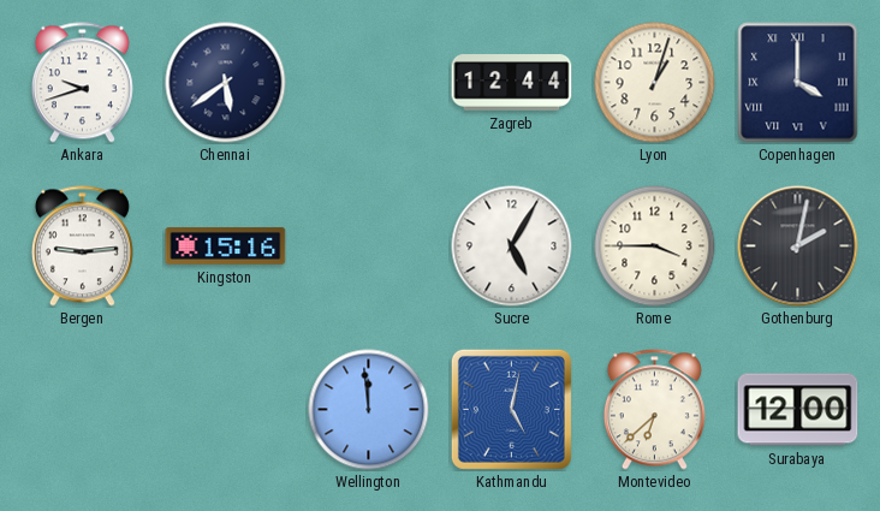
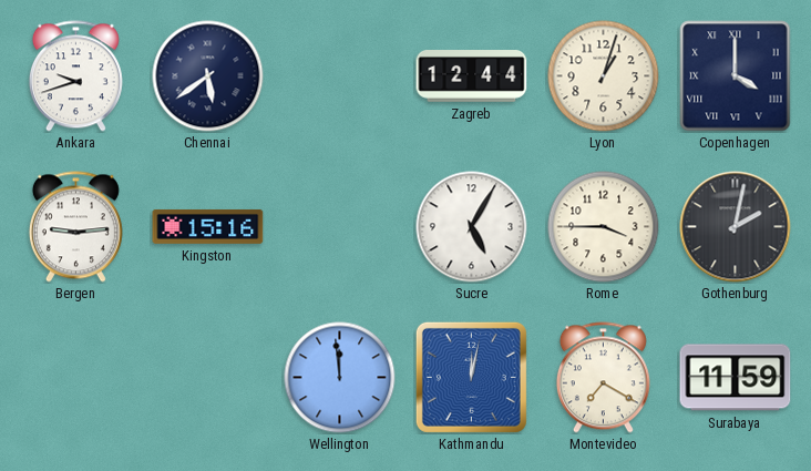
Kathmandu: 5:02 -> 12:02
Montevideo: 6:38 -> 7:20
Surabaya: 12:00 -> 11:59
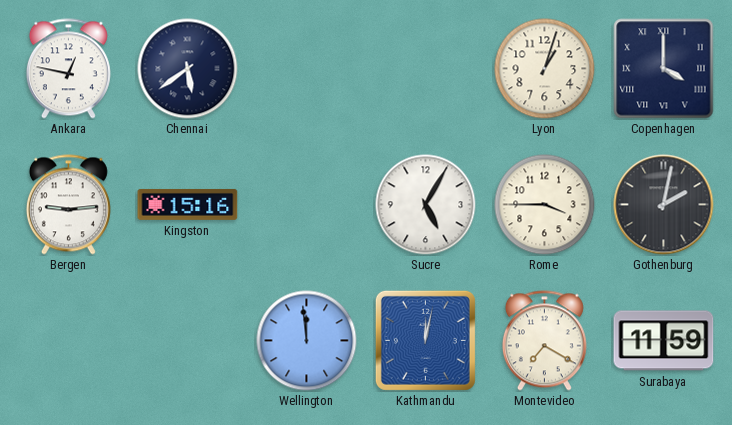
Ankara: 9:42 -> 12:47
Zagreb: 12:44 -> none
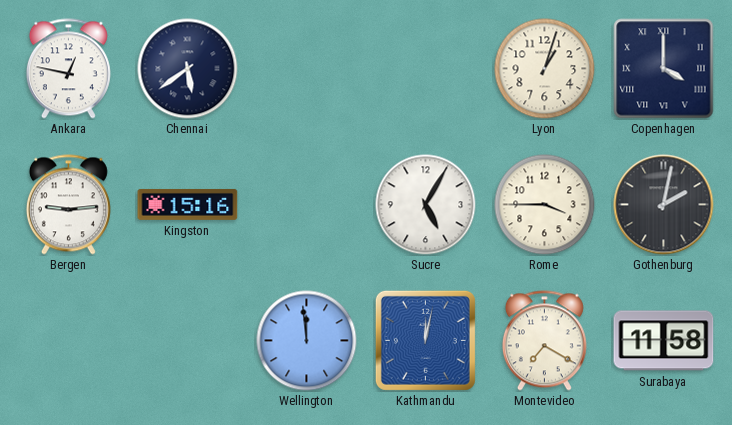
Surabaya: 11:59 -> 11:58
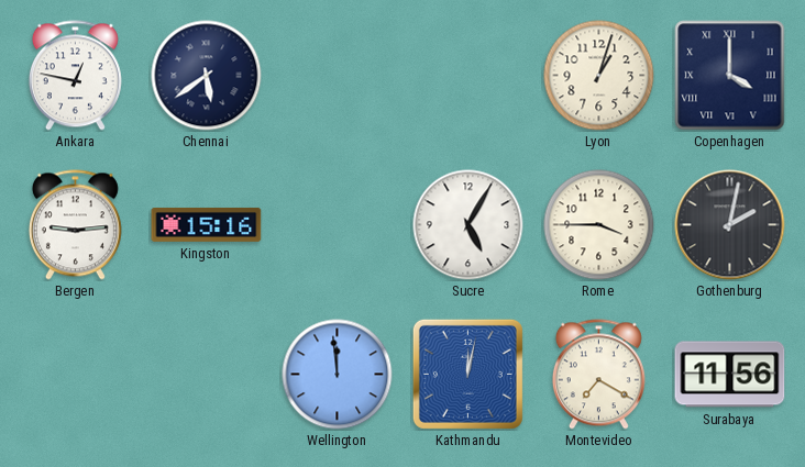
Surabaya: 11:58 -> 11:56
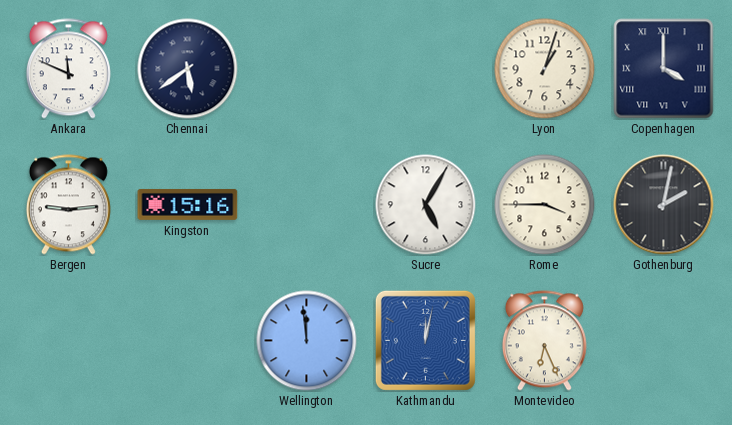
Ankara: 12:47 -> 11:49
Montevideo: 7:20 -> 6:26
Surabaya: 11:56 -> none
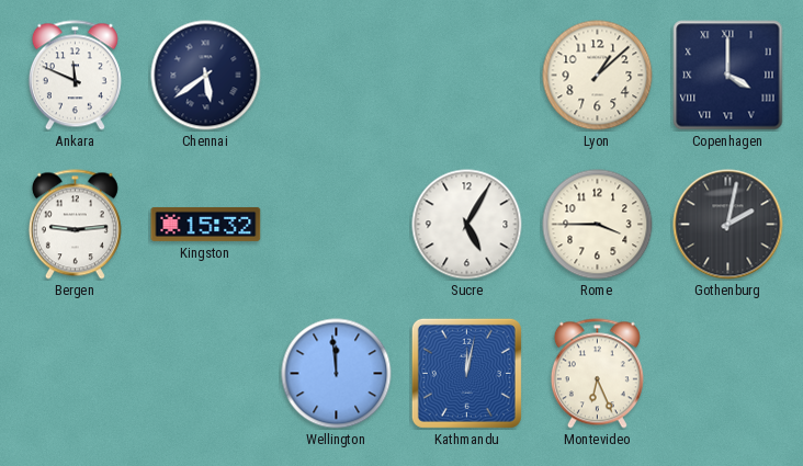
Lyon: 1:03 -> 1:08
Kingston: 15:16 -> 15:32
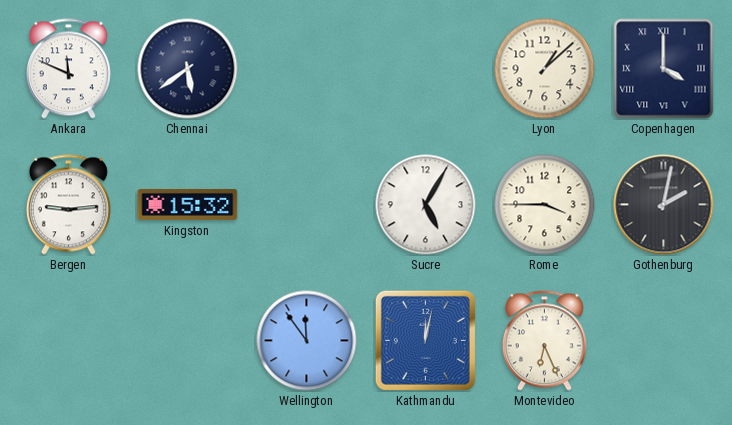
Wellington: 11:59 -> 11:54
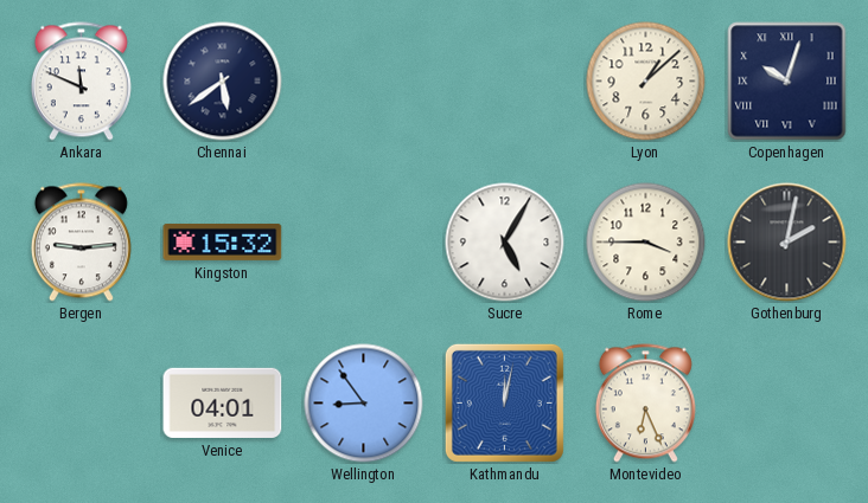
Copenhagen: 4:00 -> 10:03
Venice: none -> 04:01
Wellington: 11:54 -> 8:54
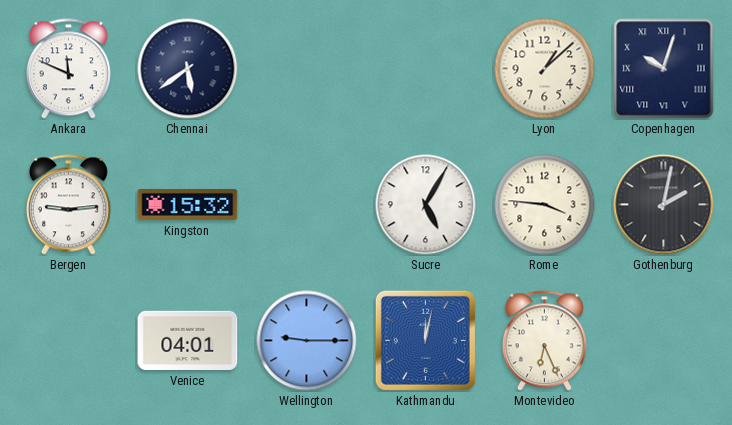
Rome: 3:45 -> 3:46
Wellington: 8:54 -> 9:15
